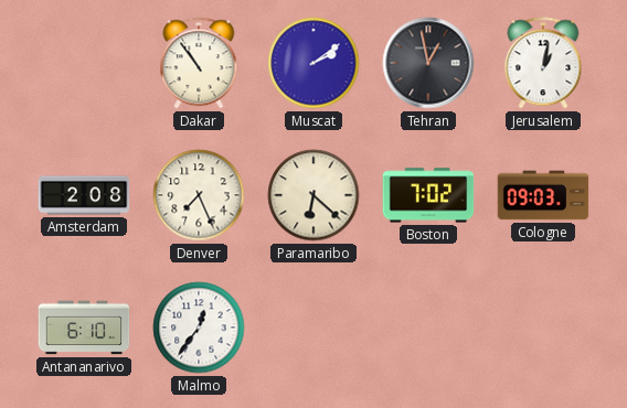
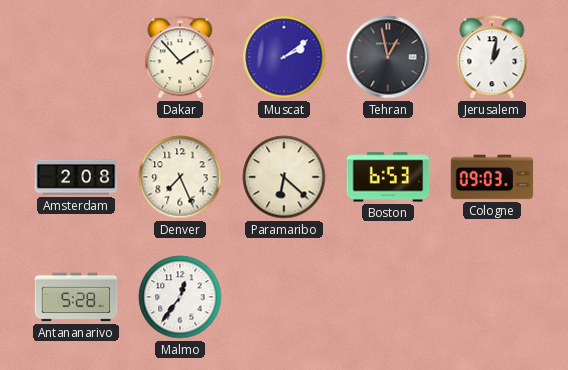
Dakar: 10:54 -> 1:53
Boston: 7:02 -> 6:53
Antananarivo: 6:10 -> 5:28
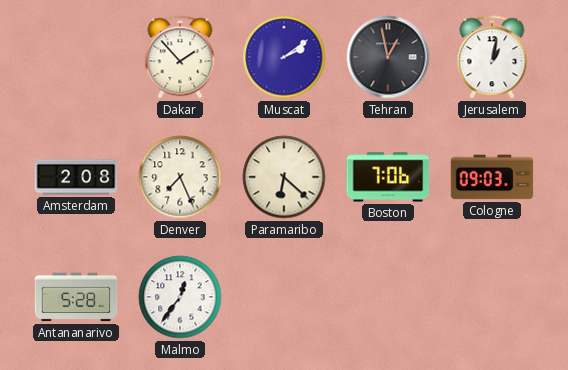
Boston: 6:53 -> 7:06
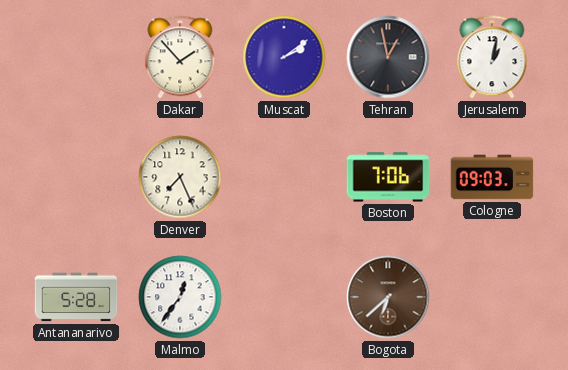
Amsterdam: 2:08 -> none
Paramaribo: 6:22 -> none
Bogota: none -> 6:38
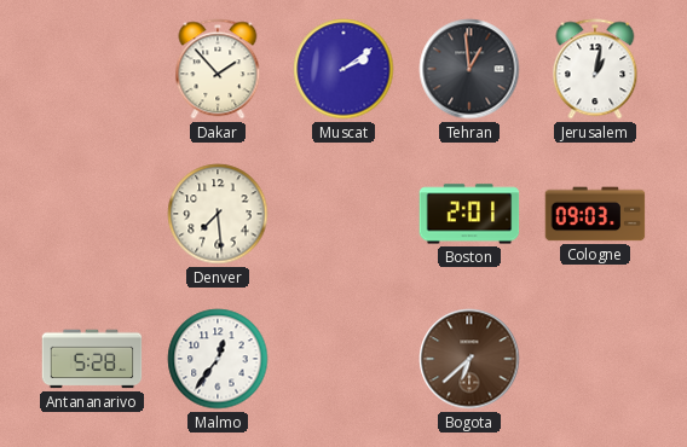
Tehran: 12:58 -> 12:59
Denver: 7:26 -> 7:29
Boston: 7:06 -> 2:01
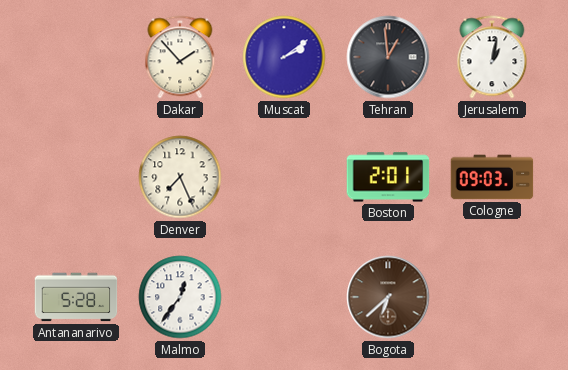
Denver: 7:29 -> 7:26
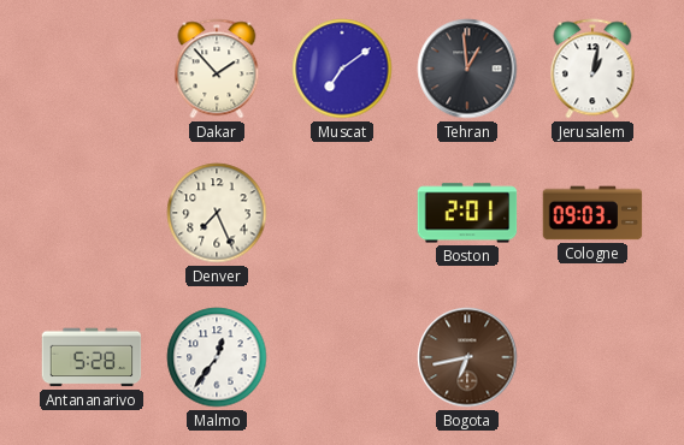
Muscat: 2:09 -> 7:09
Bogota: 6:38 -> 6:43
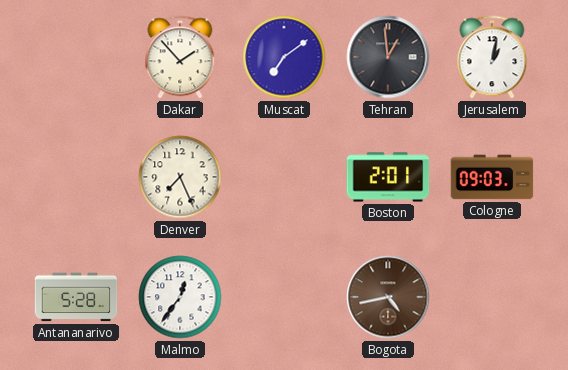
Bogota: 6:43 -> 4:43
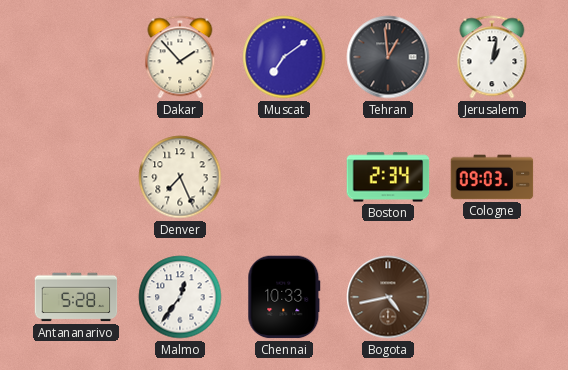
Boston: 2:01 -> 2:34
Chennai: none -> 10:33
